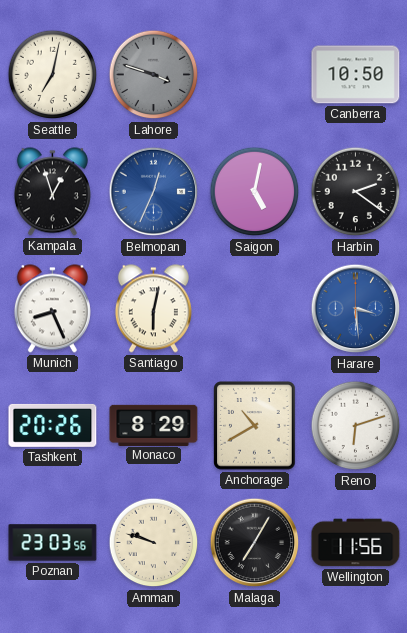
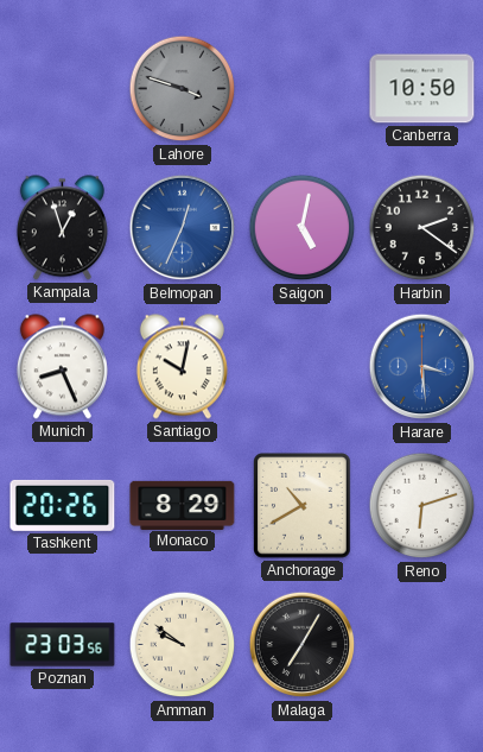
Seattle: 7:02 -> none
Santiago: 6:02 -> 10:02
Amman: 9:48 -> 9:51
Wellington: 11:56 -> none
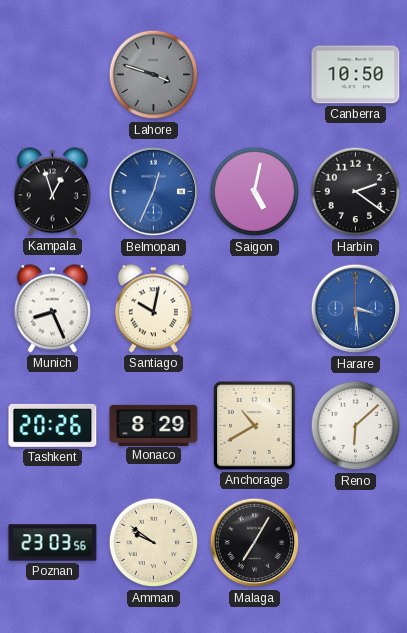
Reno: 6:12 -> 6:08
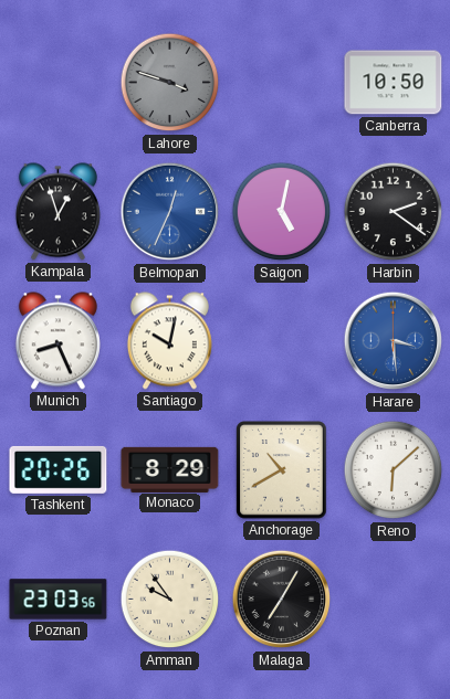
Amman: 9:51 -> 9:54
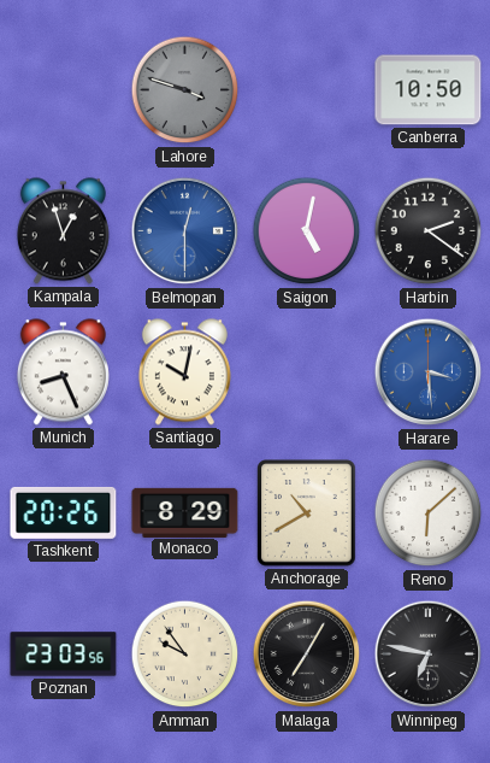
Belmopan: 12:34 -> 12:30
Winnipeg: none -> 6:47
